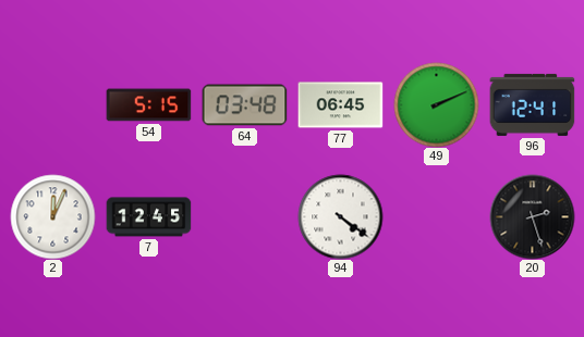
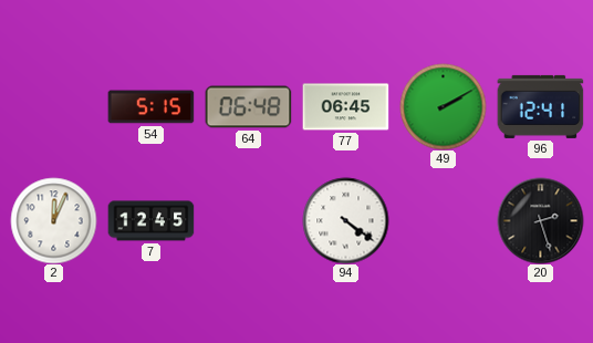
64: 03:48 -> 06:48
49: 2:11 -> 2:10
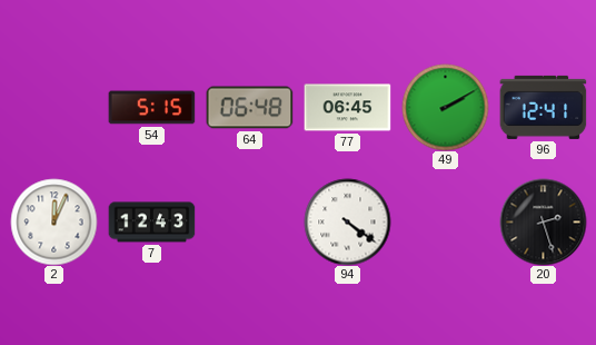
7: 12:45 -> 12:43
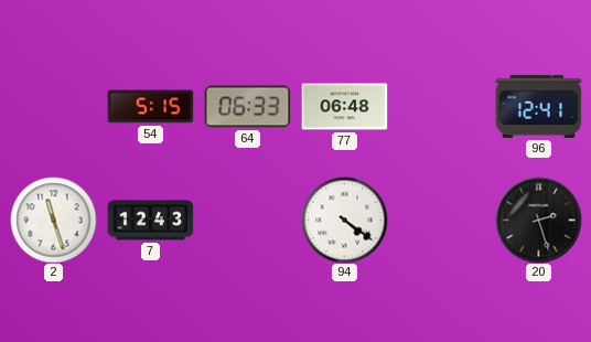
64: 06:48 -> 06:33
77: 06:45 -> 06:48
49: 2:10 -> none
2: 12:04 -> 11:27
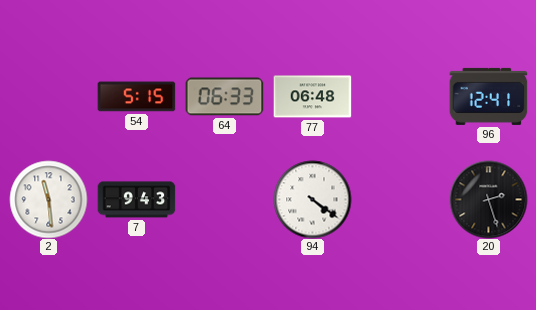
2: 11:27 -> 11:29
7: 12:43 -> 9:43
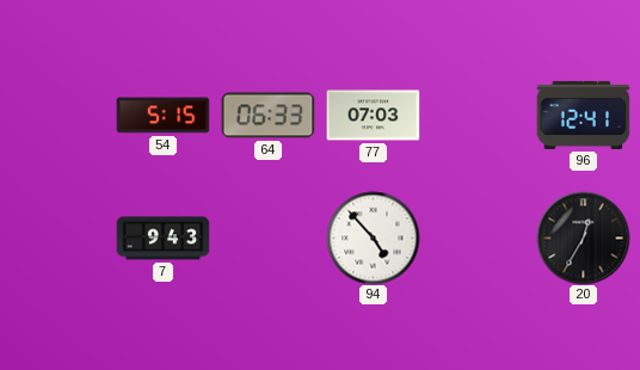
77: 06:48 -> 07:03
2: 11:29 -> none
94: 4:21 -> 4:53
20: 2:27 -> 12:35
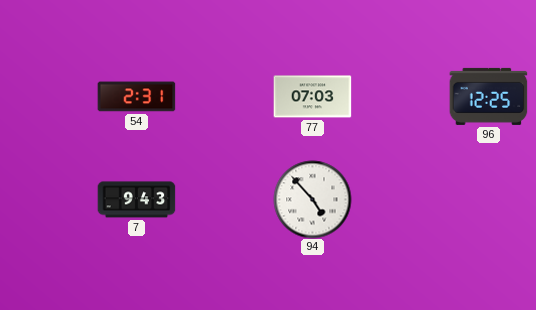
54: 5:15 -> 2:31
64: 06:33 -> none
96: 12:41 -> 12:25
20: 12:35 -> none
